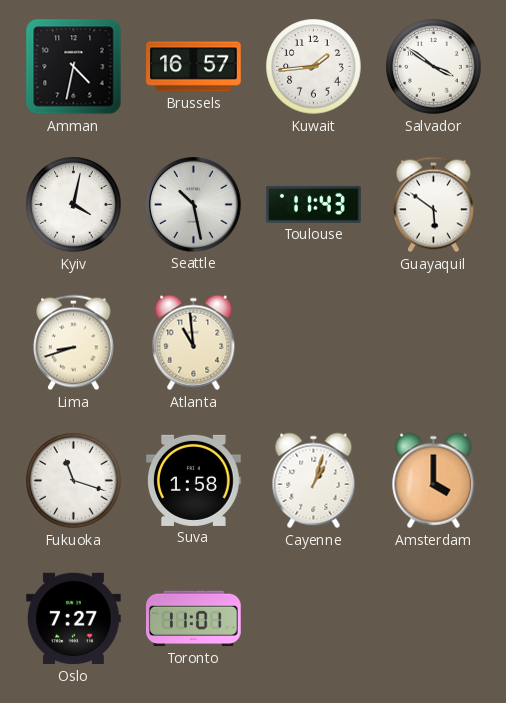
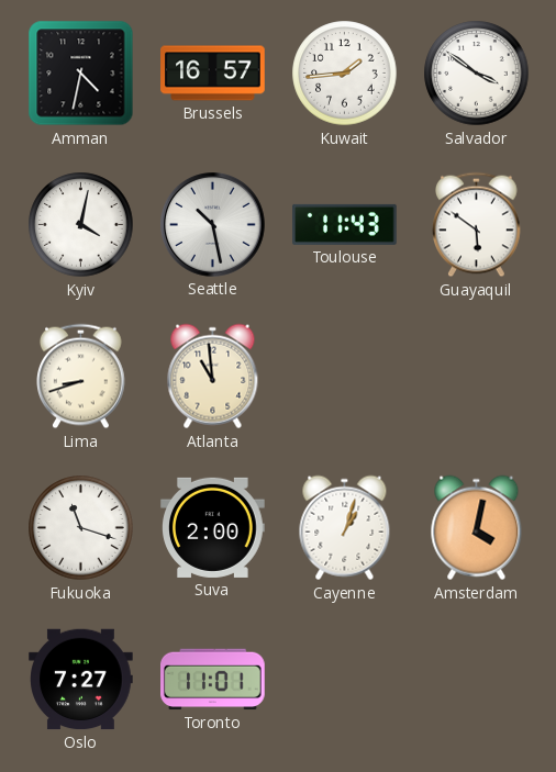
Suva: 1:58 -> 2:00
Amsterdam: 4:00 -> 4:02
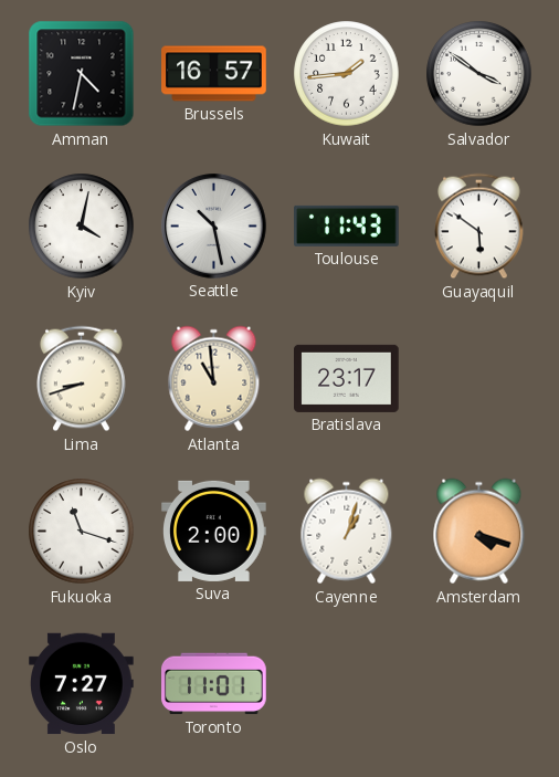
Bratislava: none -> 23:17
Amsterdam: 4:02 -> 4:18
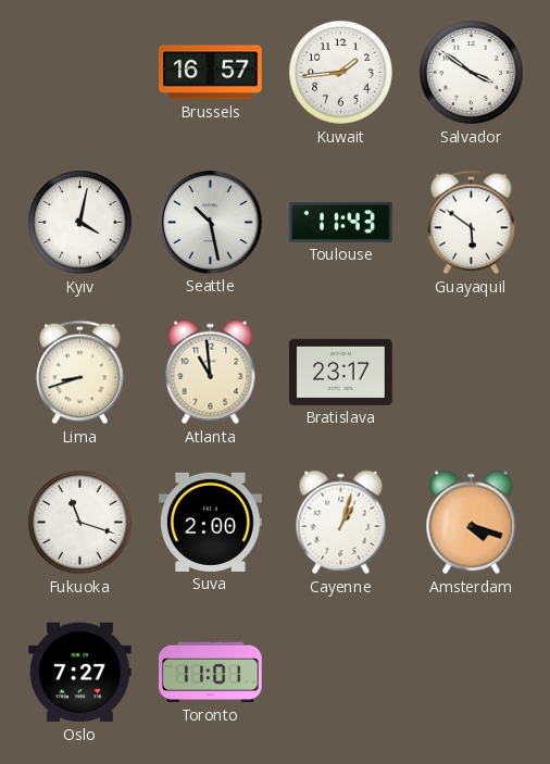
Amman: 4:32 -> none
